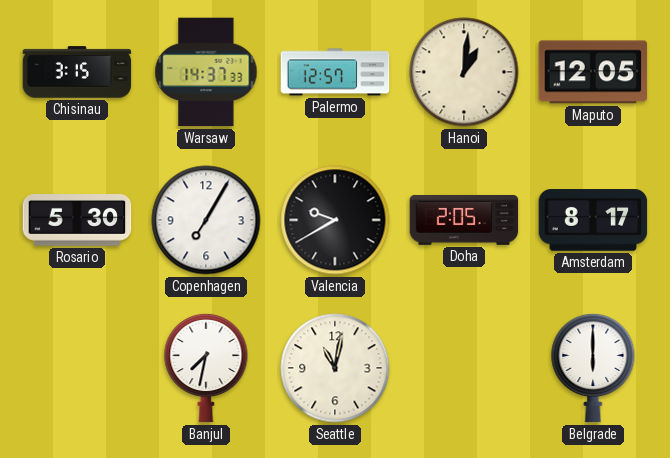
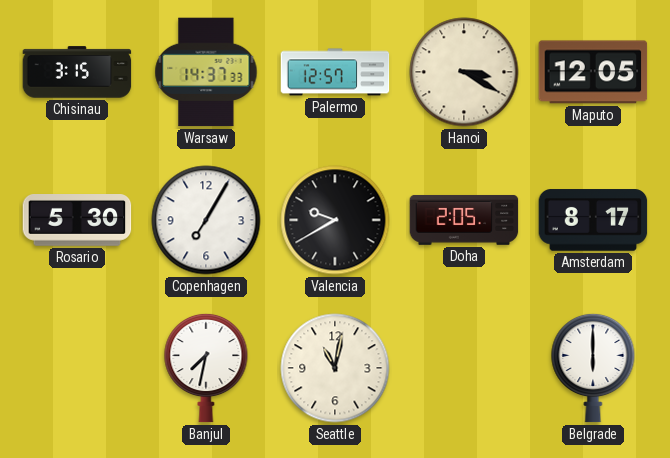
Hanoi: 1:01 -> 3:20
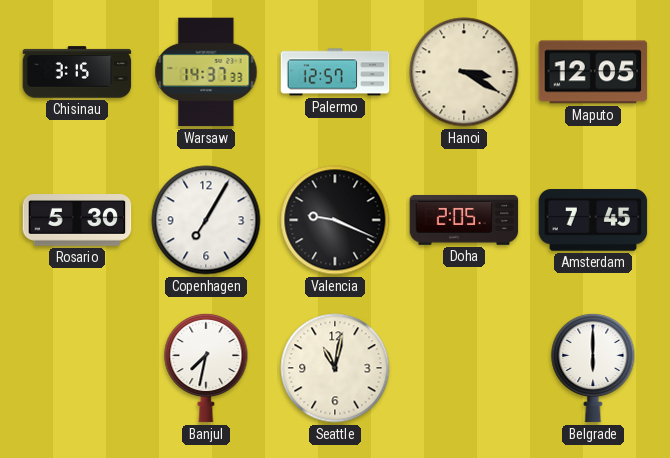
Valencia: 9:40 -> 9:19
Amsterdam: 8:17 -> 7:45
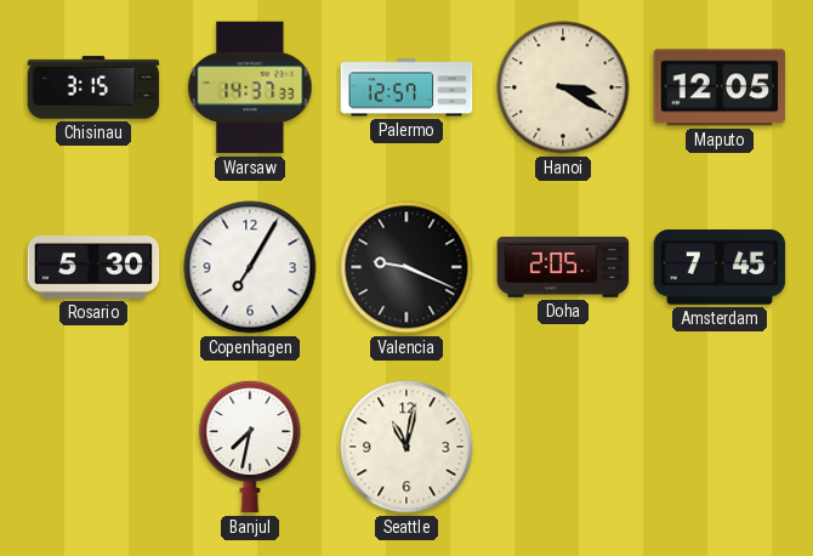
Belgrade: 6:00 -> none
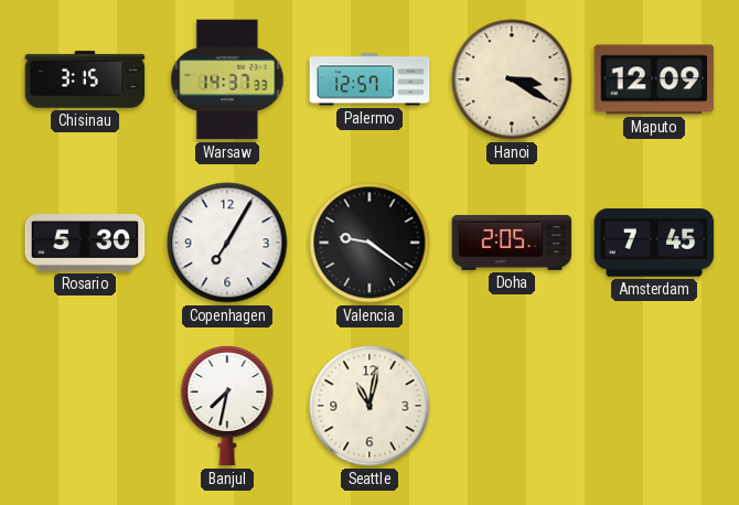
Maputo: 12:05 -> 12:09
Valencia: 9:19 -> 9:21
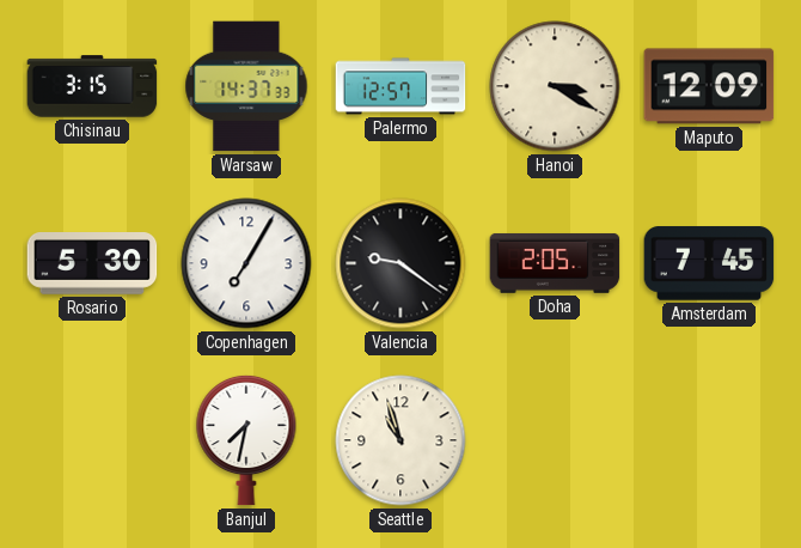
Seattle: 11:02 -> 10:57
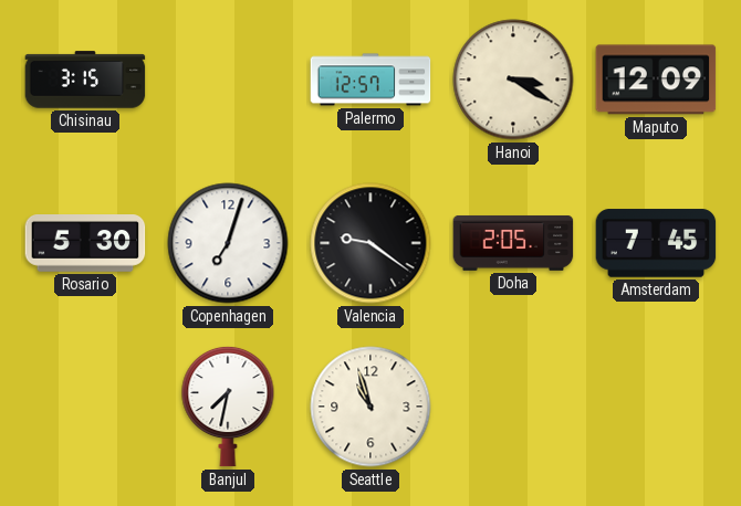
Warsaw: 14:37 -> none
Copenhagen: 7:05 -> 7:03
